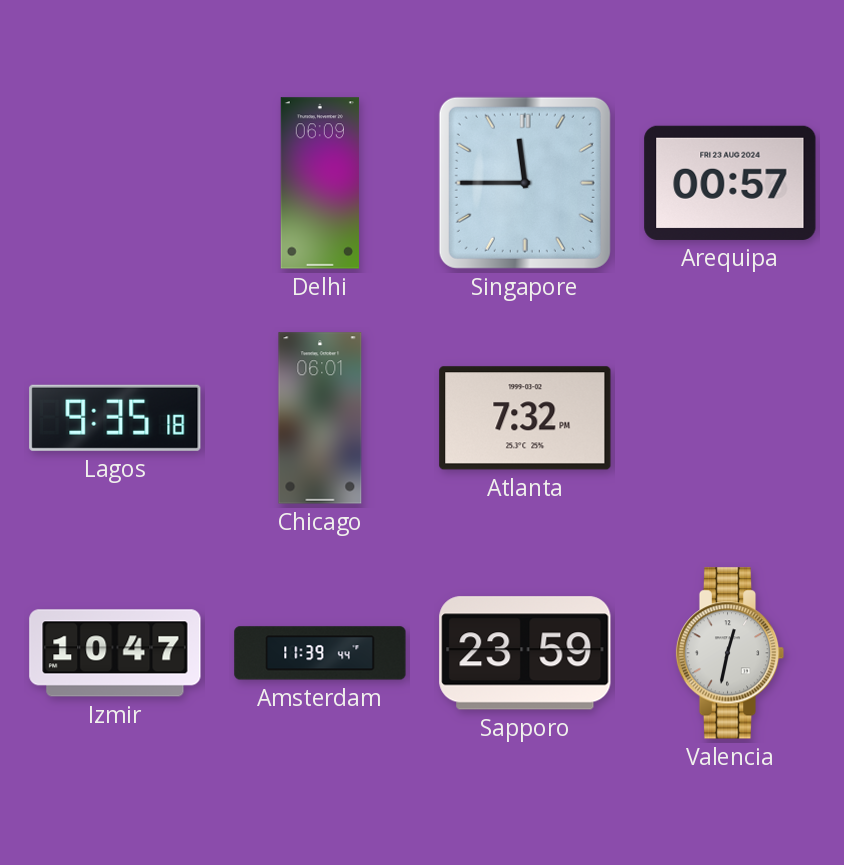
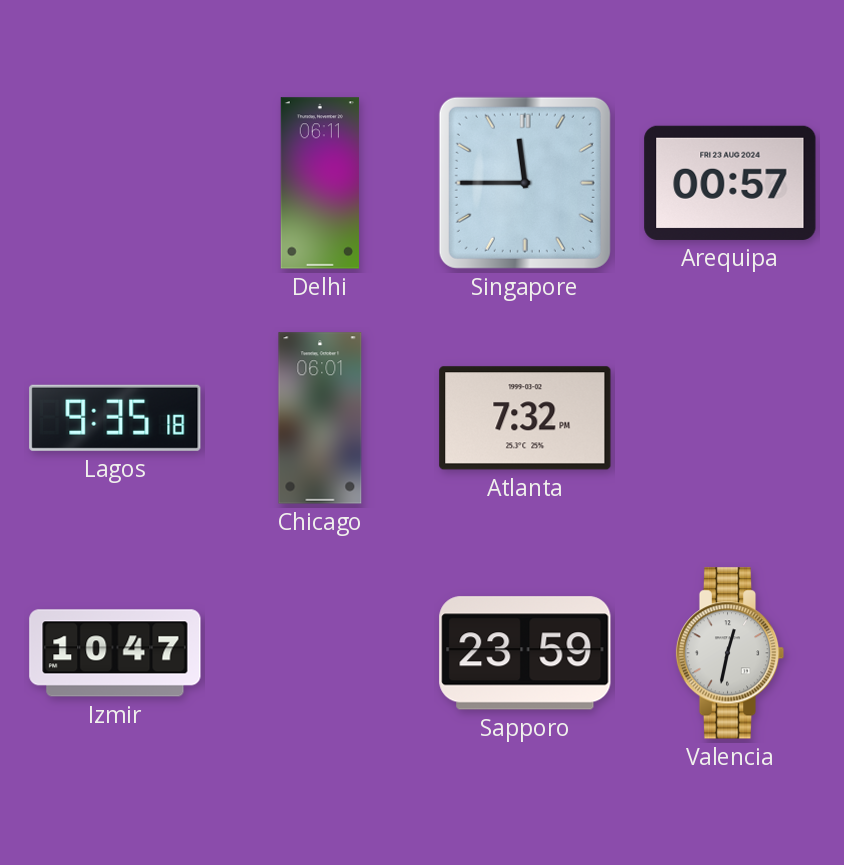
Delhi: 06:09 -> 06:11
Amsterdam: 11:39 -> none
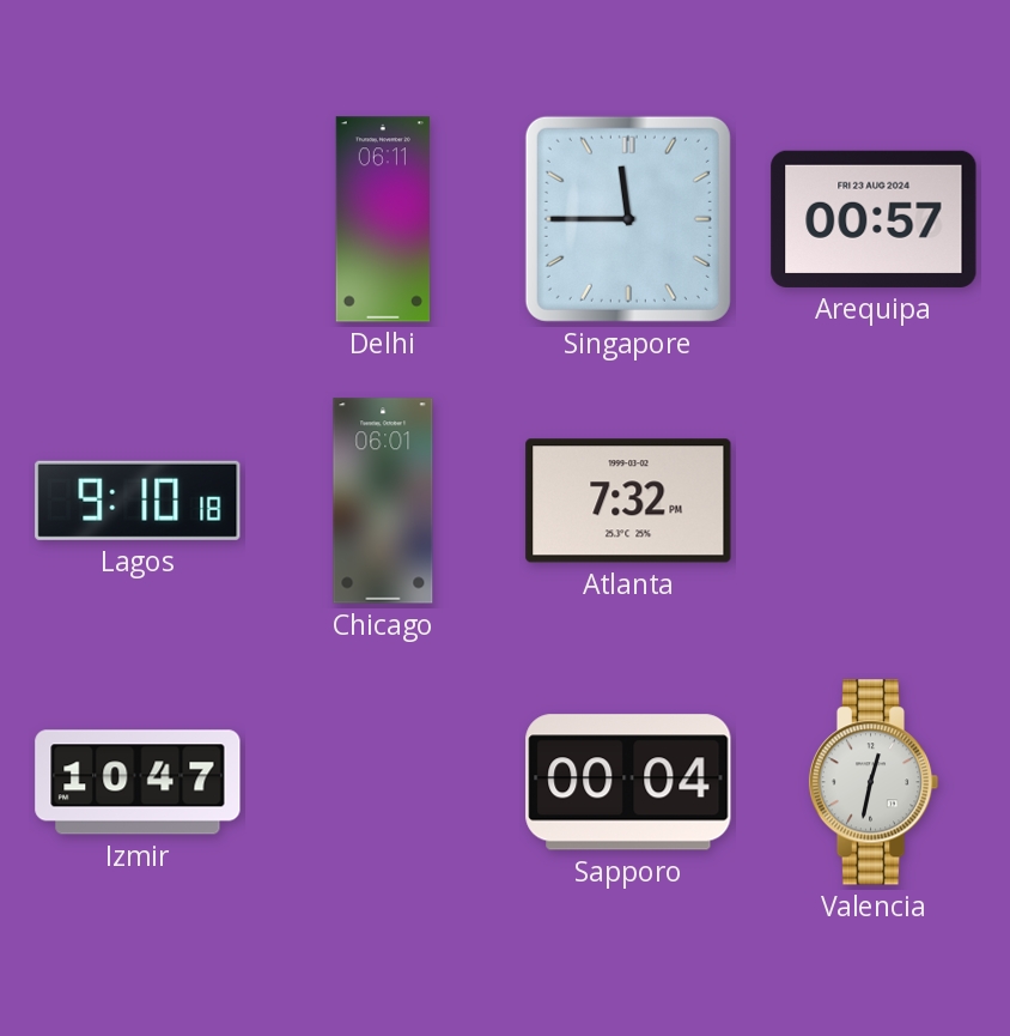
Lagos: 9:35 -> 9:10
Sapporo: 23:59 -> 00:04
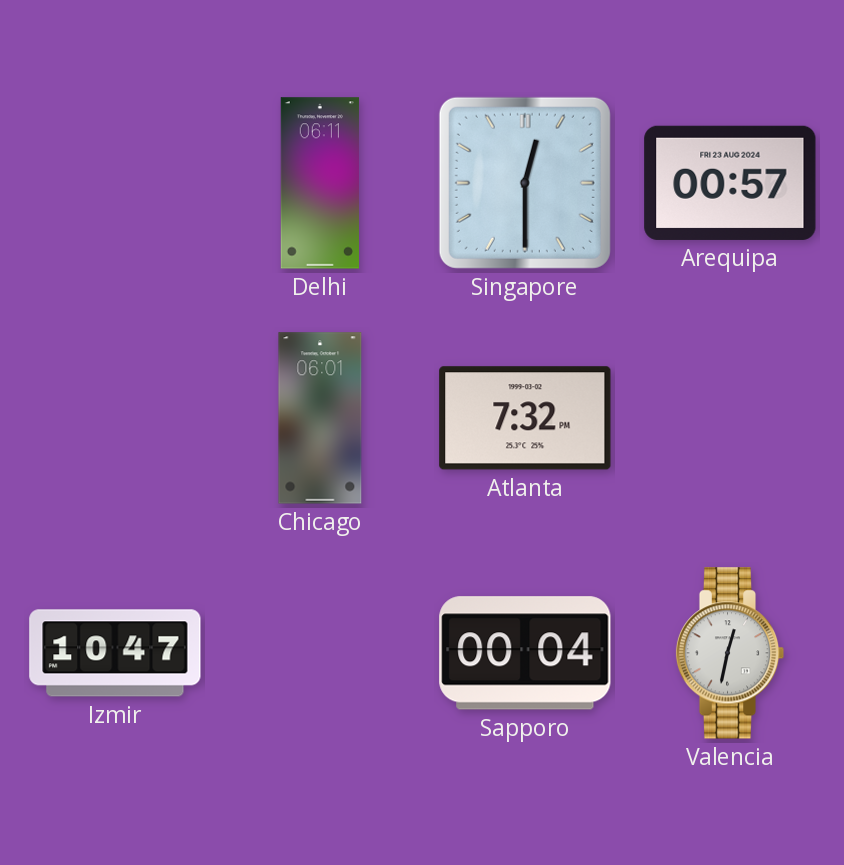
Singapore: 11:45 -> 12:30
Lagos: 9:10 -> none
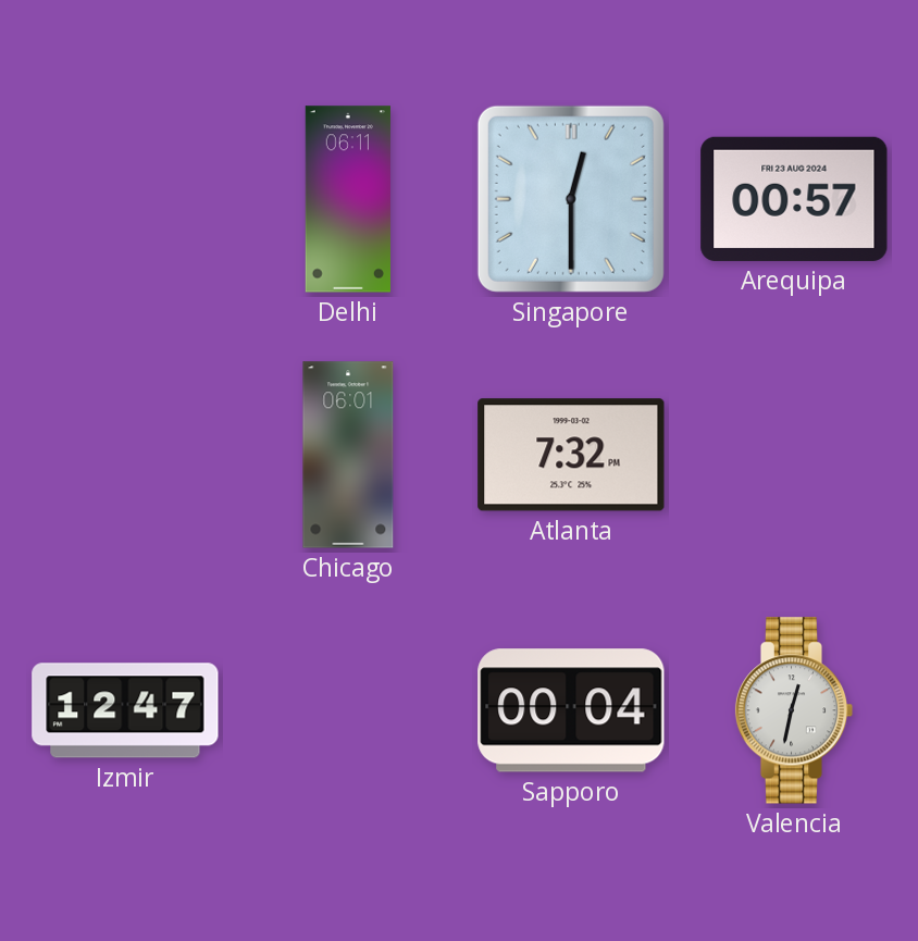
Izmir: 10:47 -> 12:47
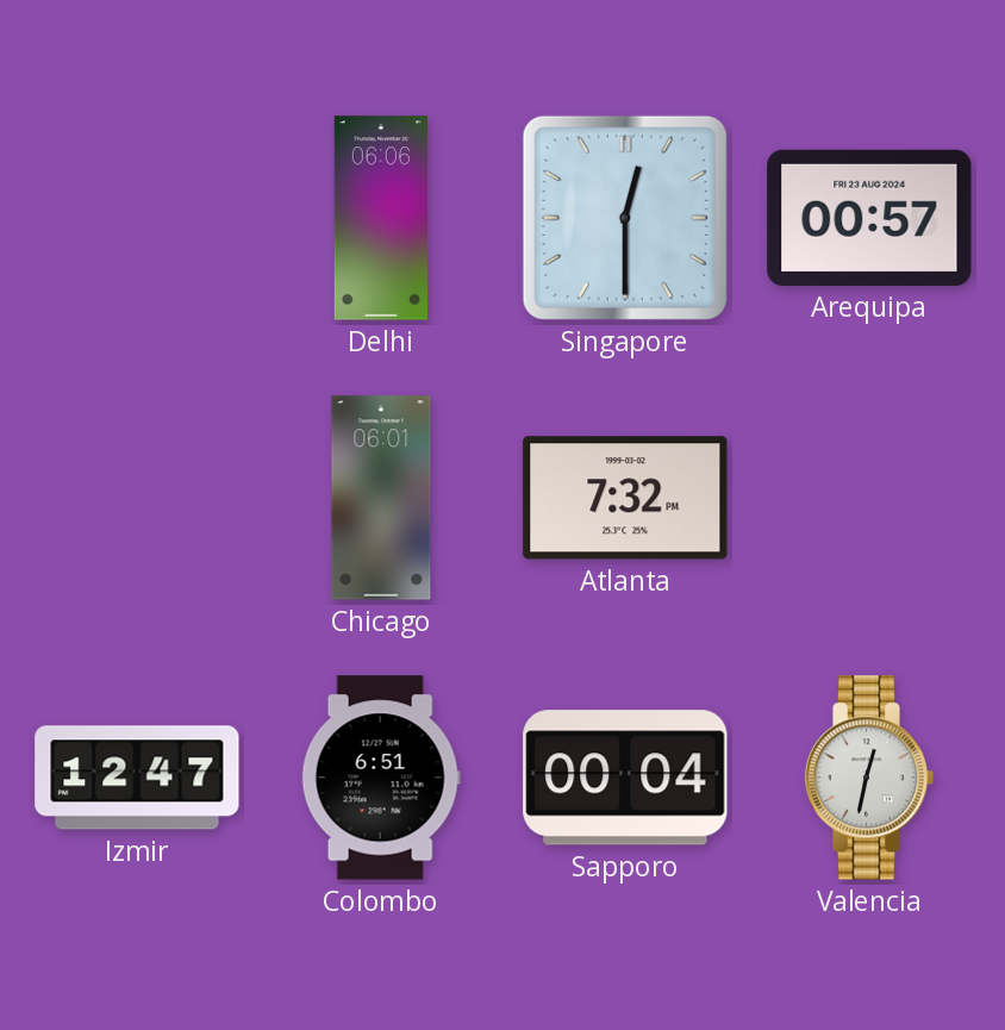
Delhi: 06:11 -> 06:06
Colombo: none -> 6:51
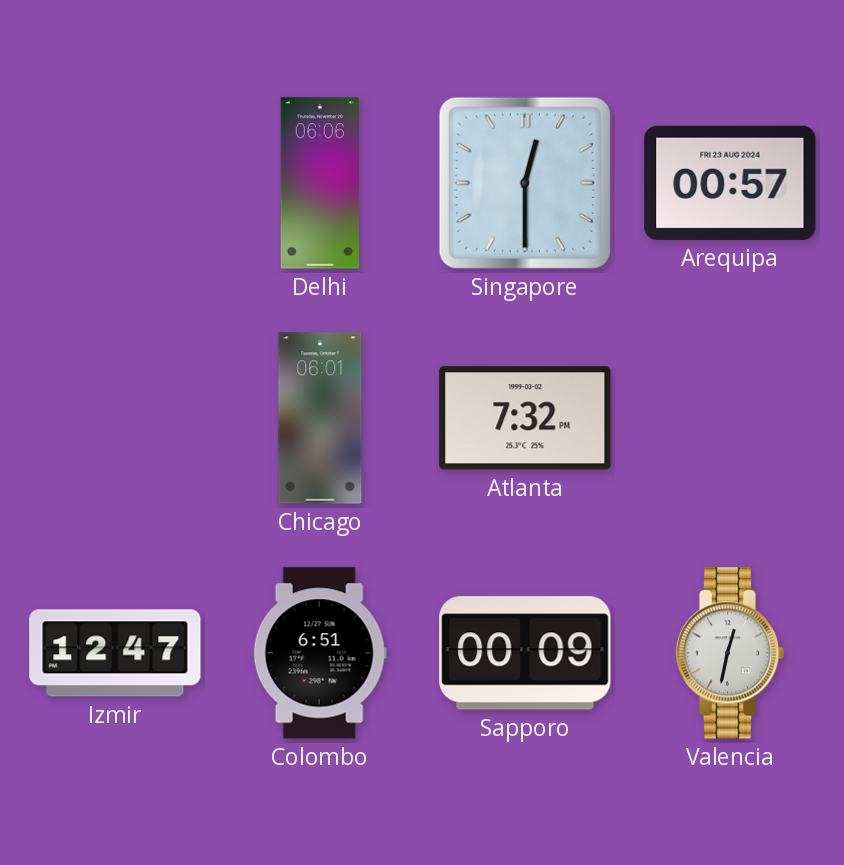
Sapporo: 00:04 -> 00:09
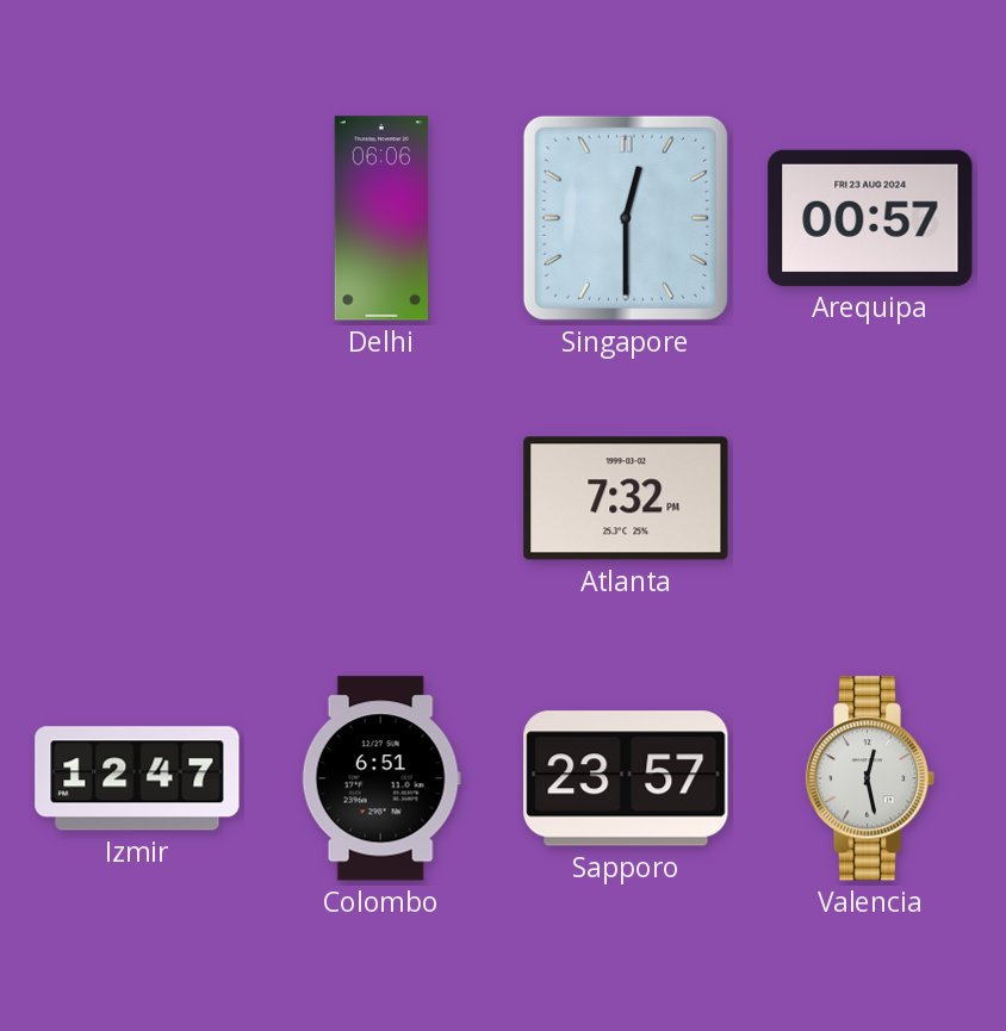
Chicago: 06:01 -> none
Sapporo: 00:09 -> 23:57
Valencia: 12:32 -> 12:28
